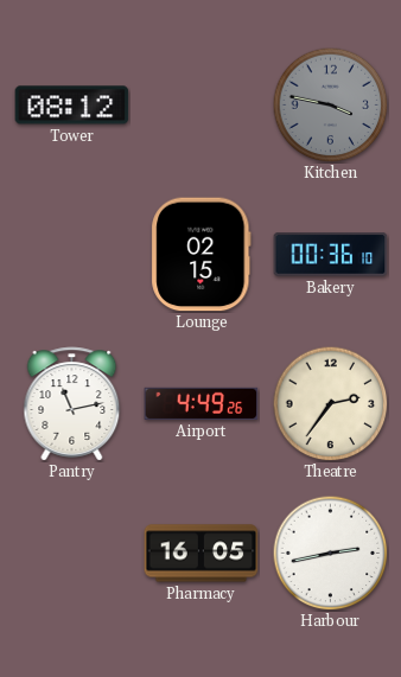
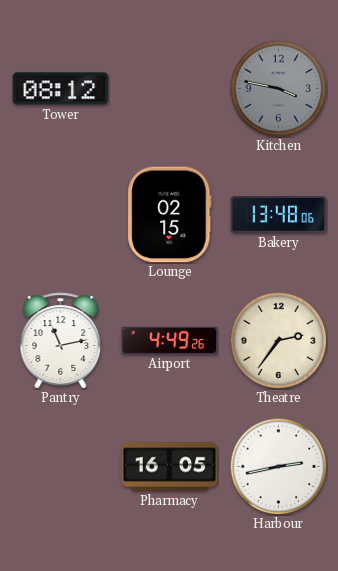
Bakery: 00:36 -> 13:48
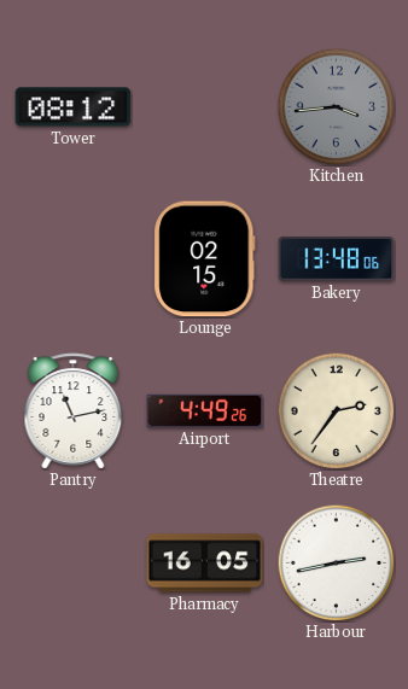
Kitchen: 3:47 -> 3:44
